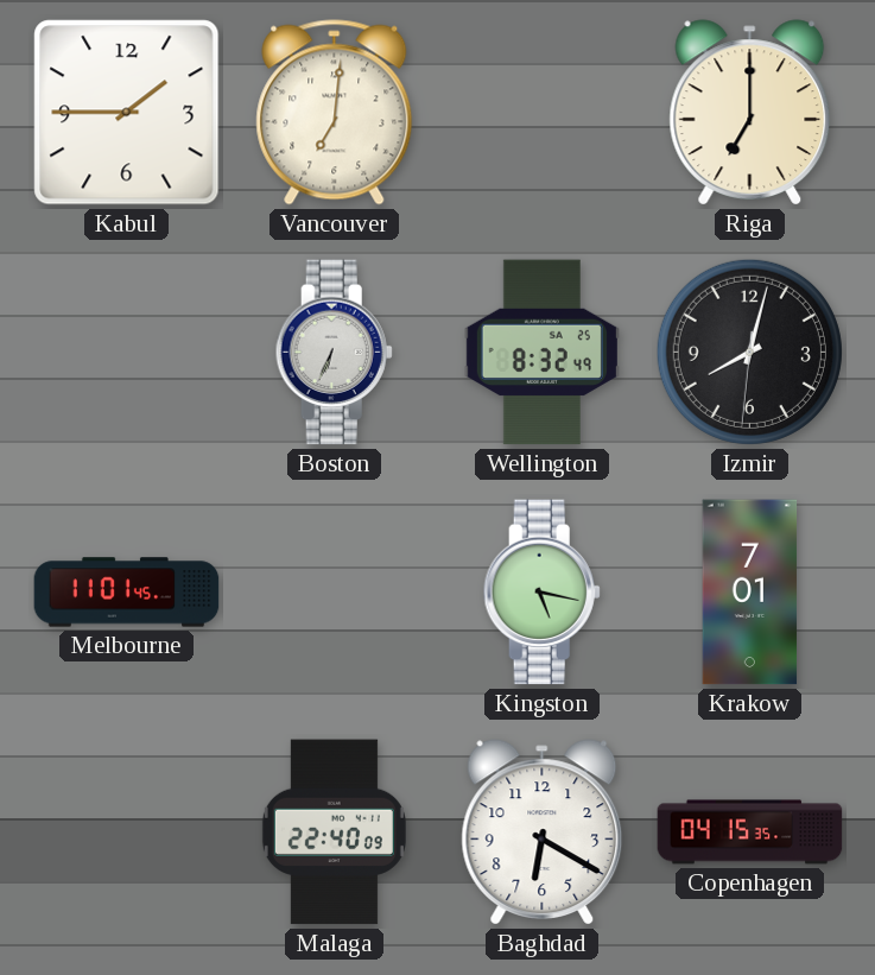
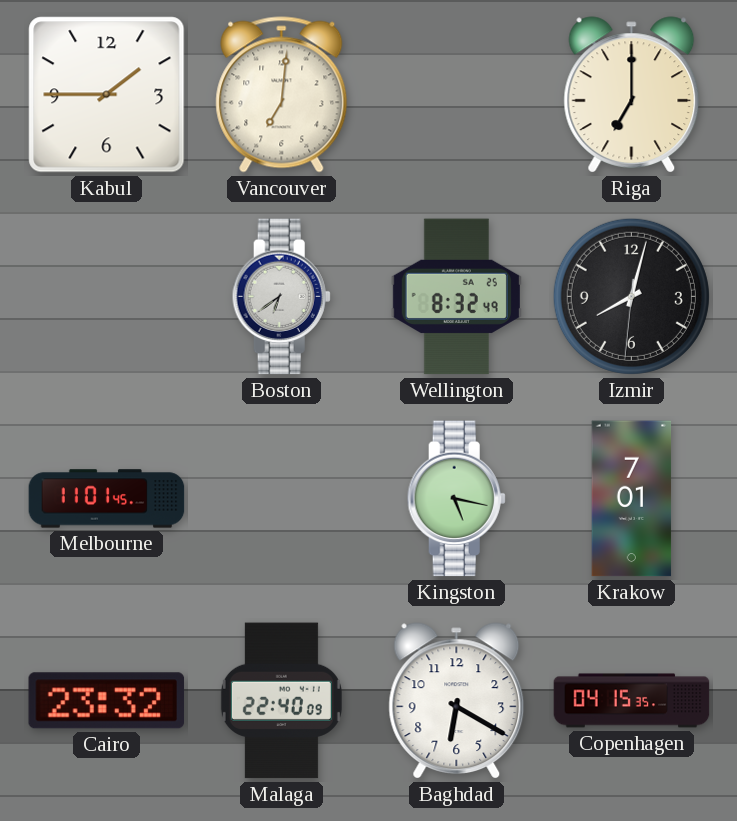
Boston: 6:34 -> 6:39
Cairo: none -> 23:32
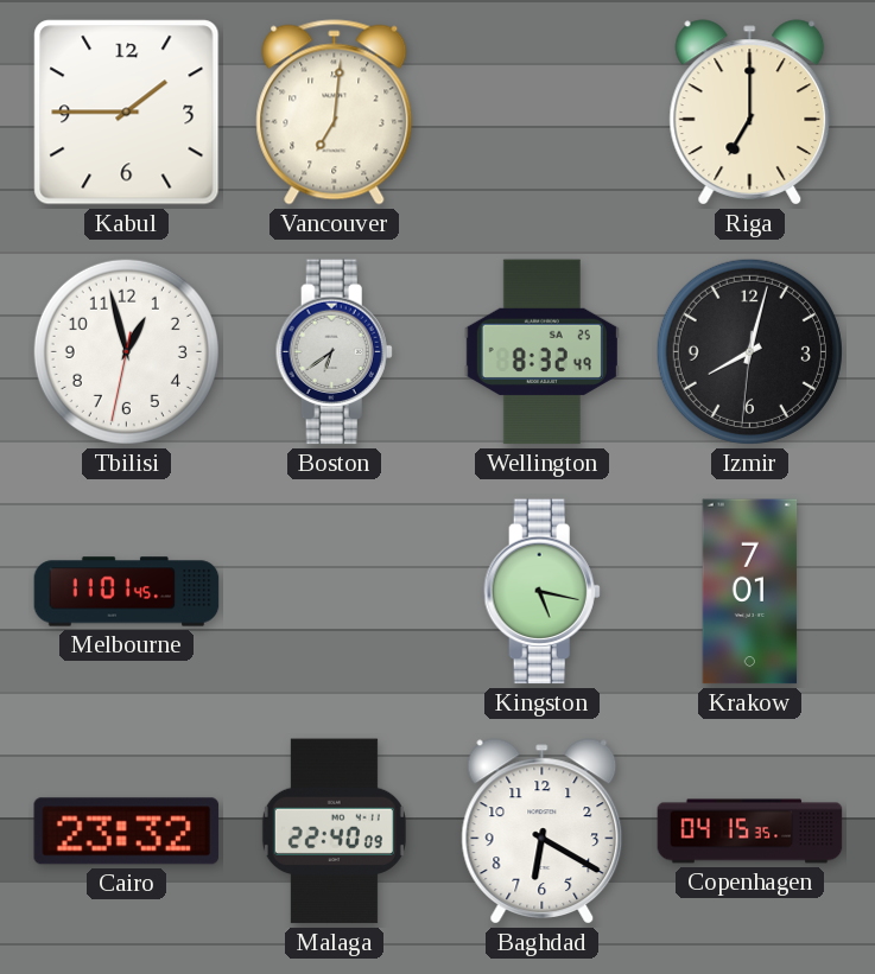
Tbilisi: none -> 12:57
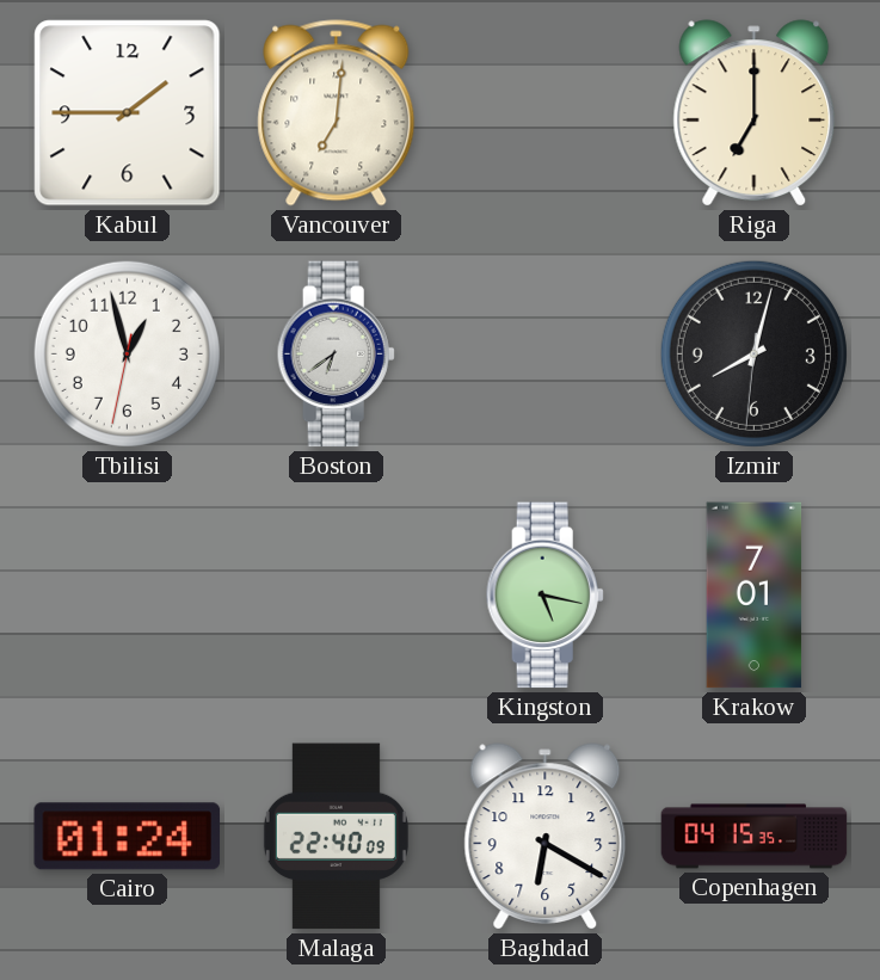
Wellington: 8:32 -> none
Melbourne: 11:01 -> none
Cairo: 23:32 -> 01:24
